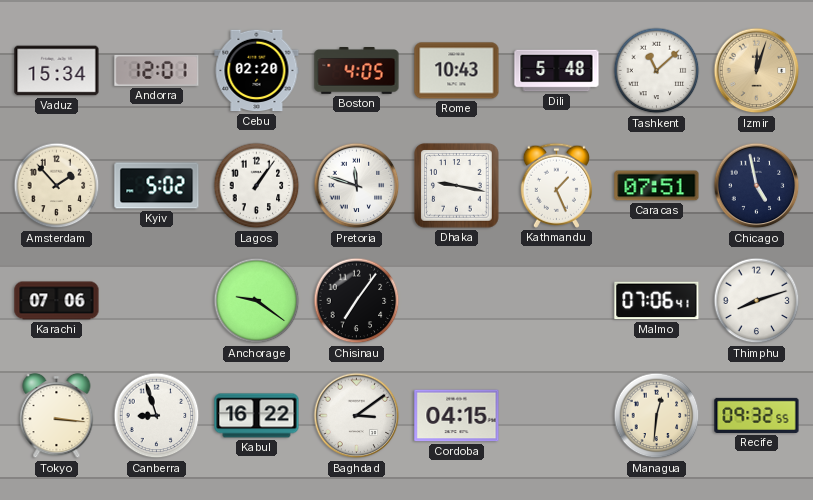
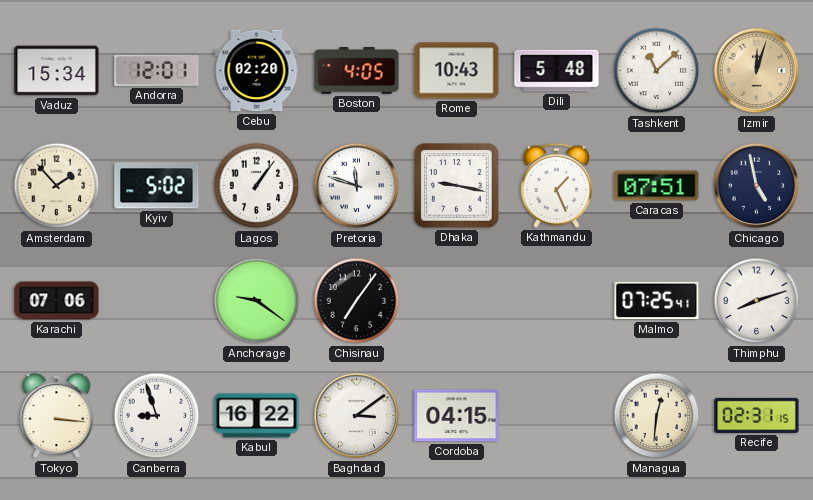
Malmo: 07:06 -> 07:25
Recife: 09:32 -> 02:31
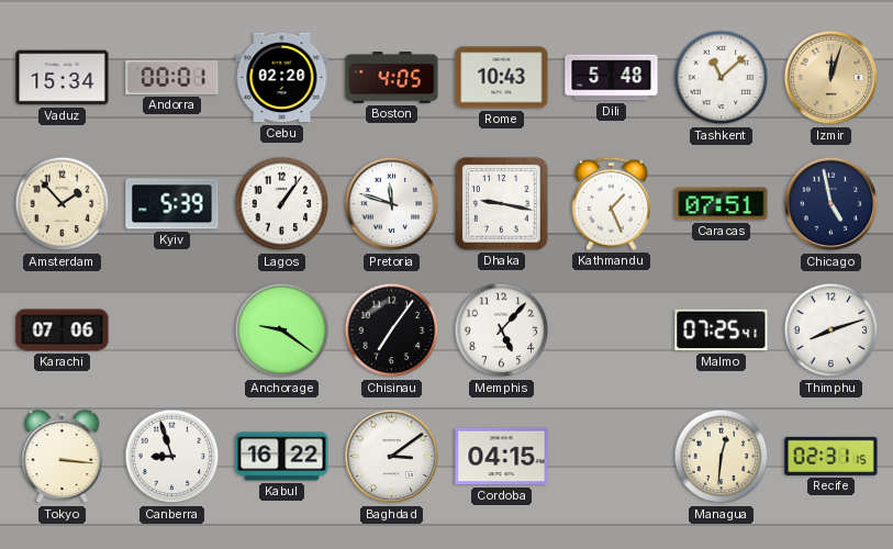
Andorra: 12:01 -> 00:01
Kyiv: 5:02 -> 5:39
Memphis: none -> 5:07
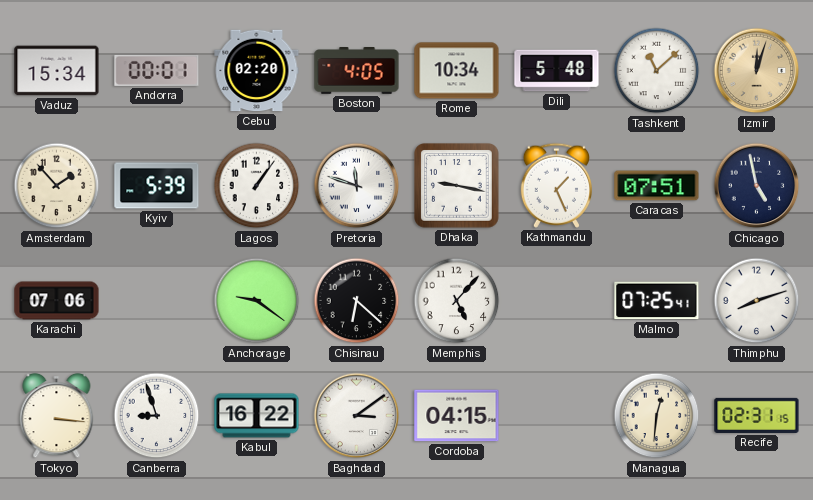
Rome: 10:43 -> 10:34
Chisinau: 7:06 -> 6:22
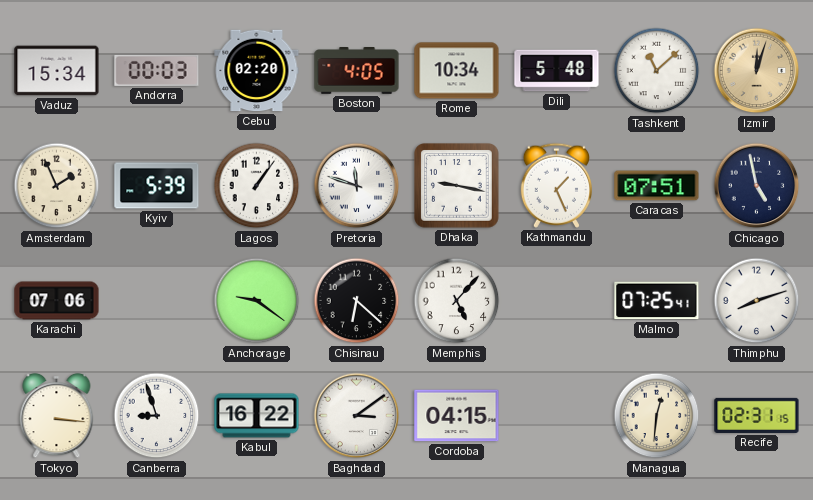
Andorra: 00:01 -> 00:03
Amsterdam: 1:53 -> 1:56
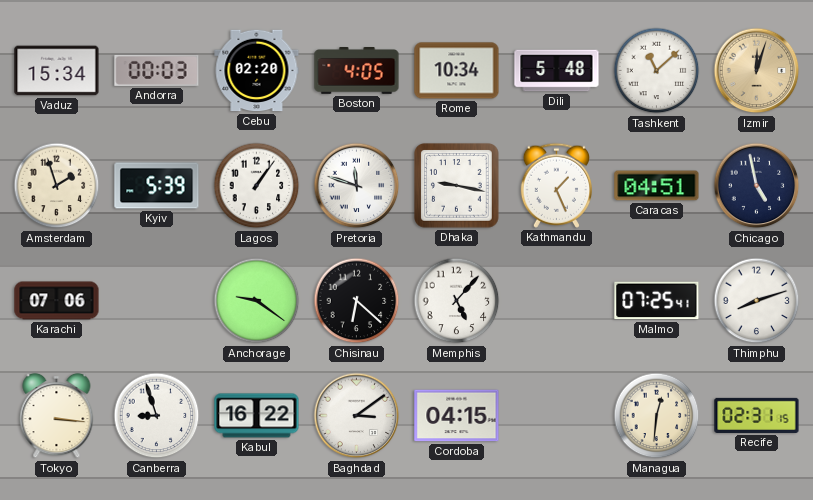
Amsterdam: 1:56 -> 1:57
Caracas: 07:51 -> 04:51
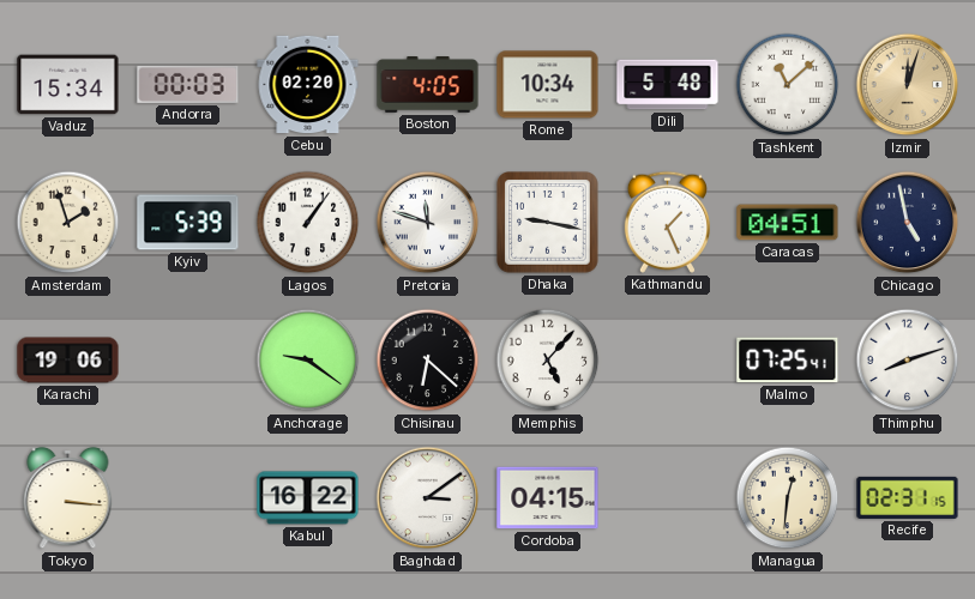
Karachi: 07:06 -> 19:06
Canberra: 8:57 -> none
